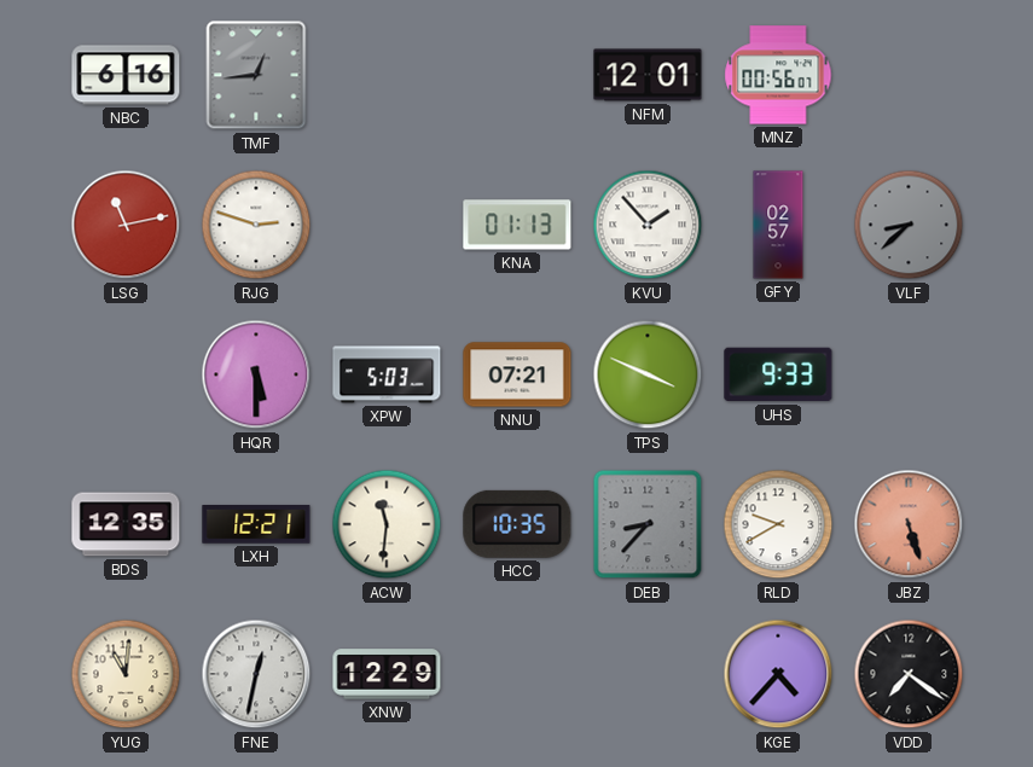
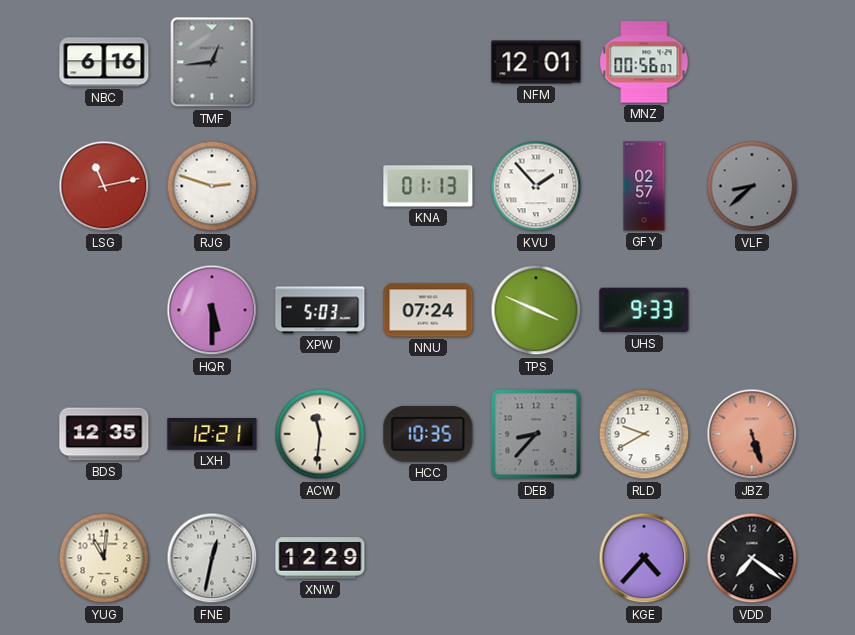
NNU: 07:21 -> 07:24
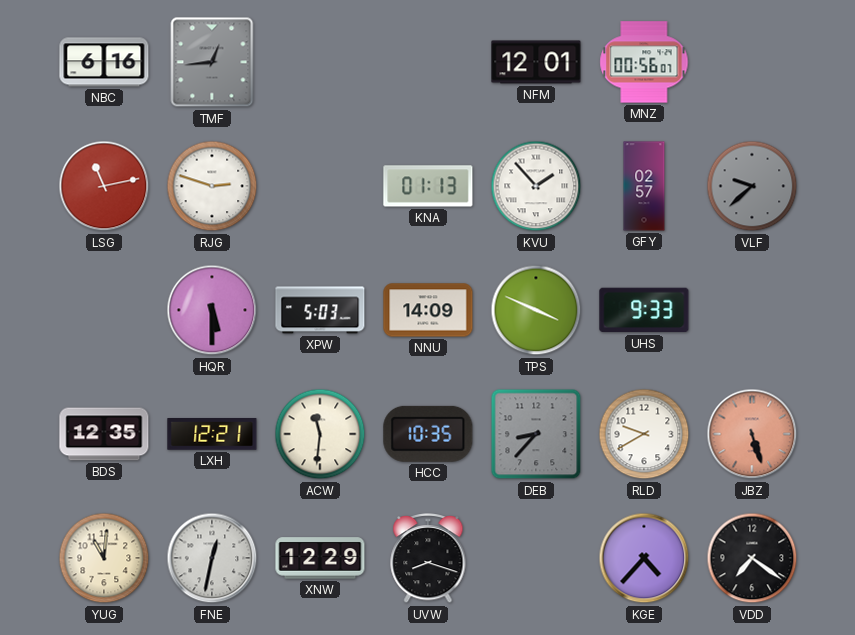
VLF: 8:38 -> 9:38
NNU: 07:24 -> 14:09
UVW: none -> 8:18
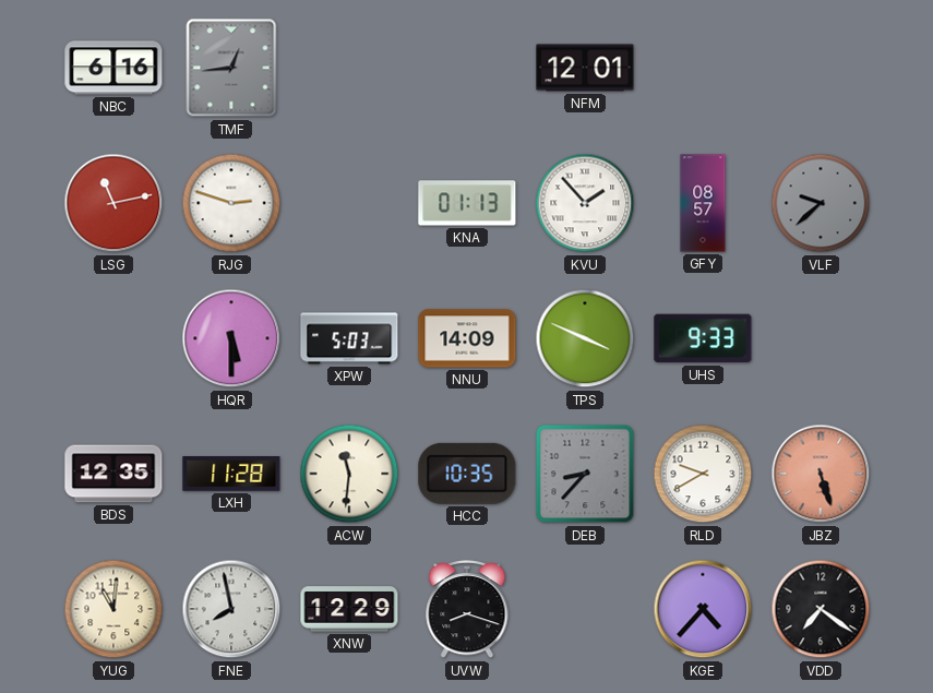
MNZ: 00:56 -> none
GFY: 02:57 -> 08:57
LXH: 12:21 -> 11:28
FNE: 12:32 -> 7:58
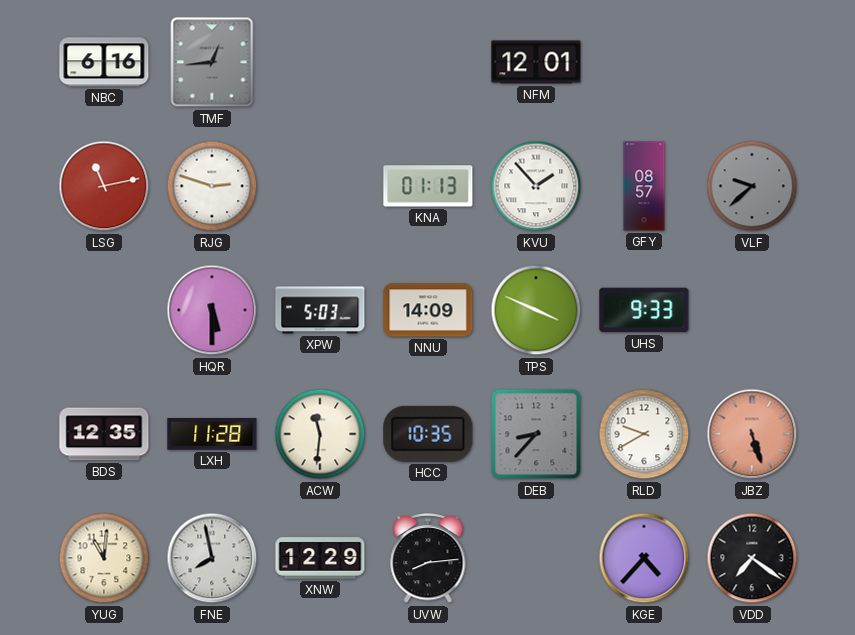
UVW: 8:18 -> 8:14
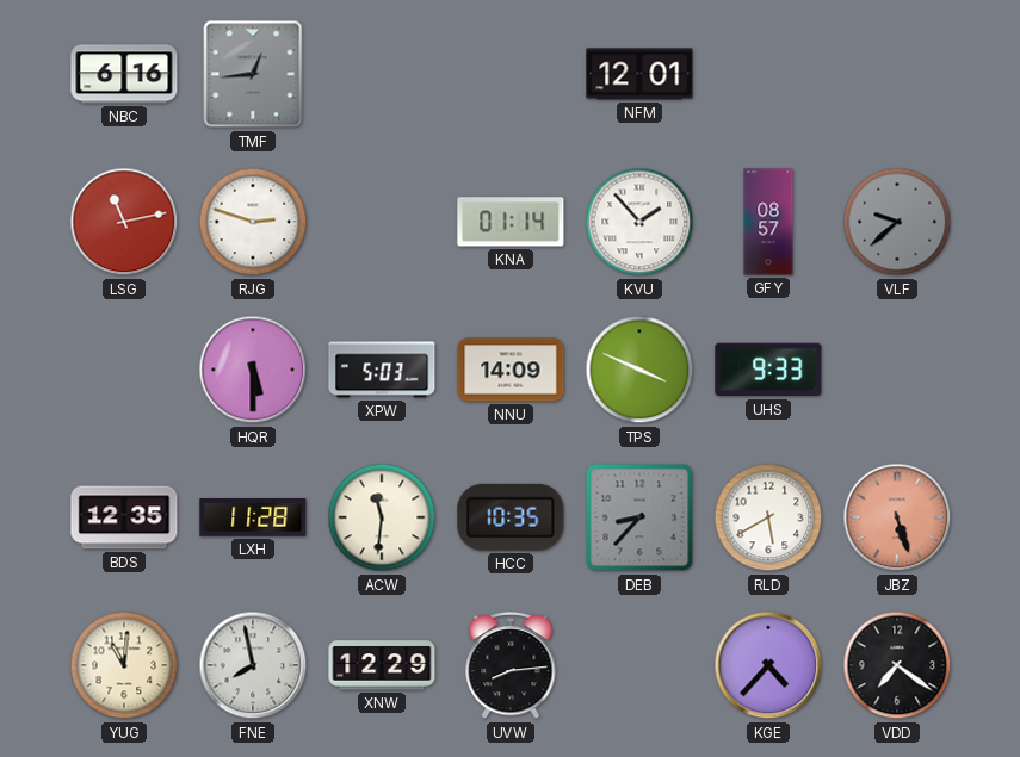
KNA: 01:13 -> 01:14
RLD: 9:40 -> 5:40
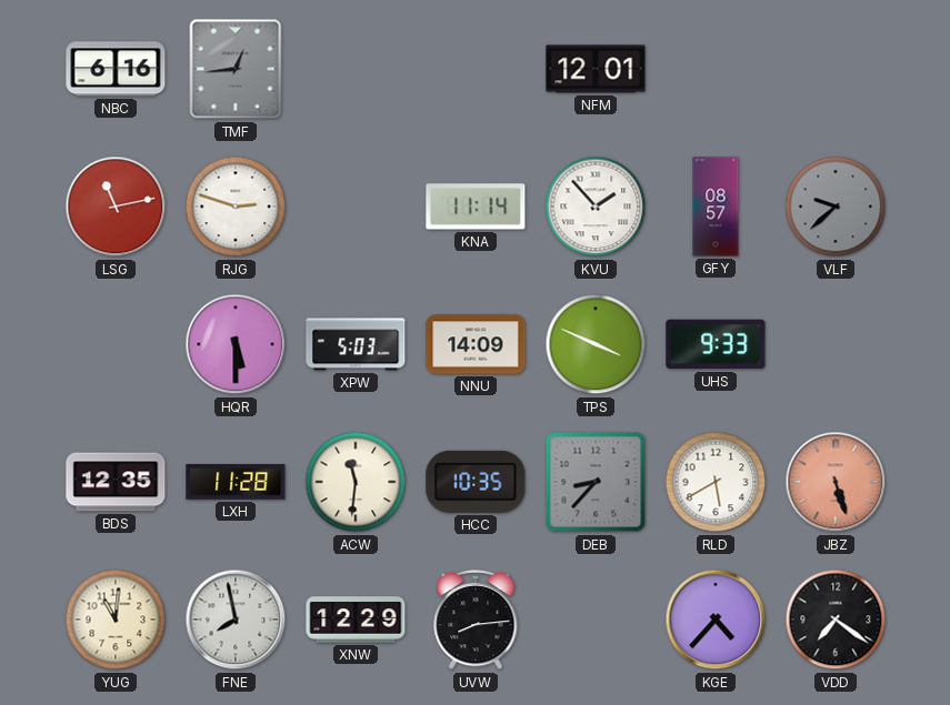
KNA: 01:14 -> 11:14
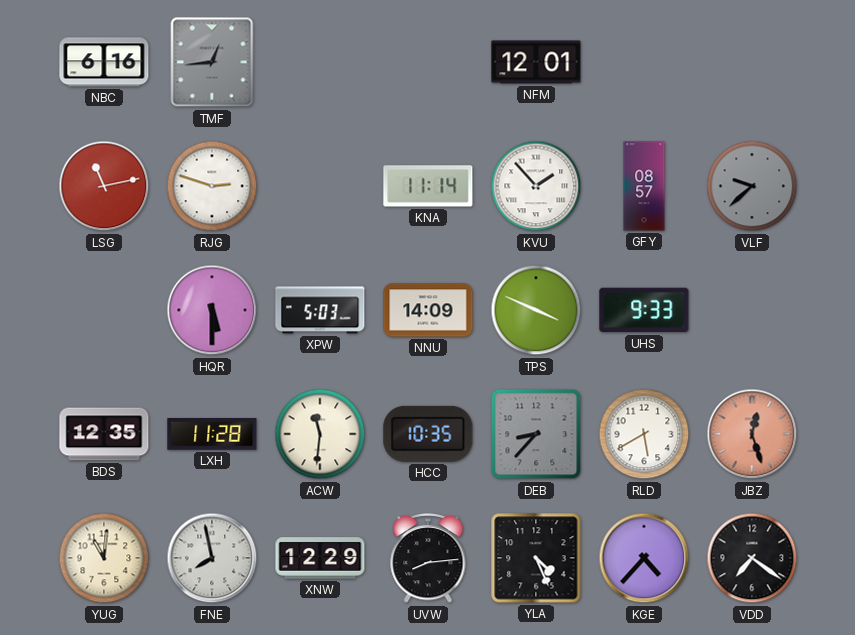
JBZ: 5:27 -> 12:27
YLA: none -> 4:26
